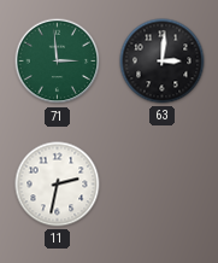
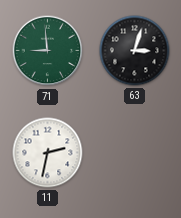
71: 2:59 -> 8:59
63: 3:01 -> 3:03
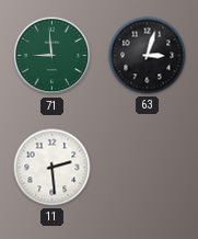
11: 2:32 -> 2:29
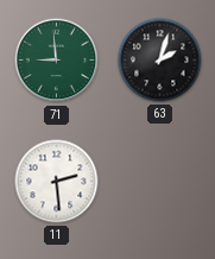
63: 3:03 -> 2:03
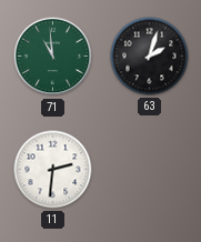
71: 8:59 -> 10:59
11: 2:29 -> 2:31
